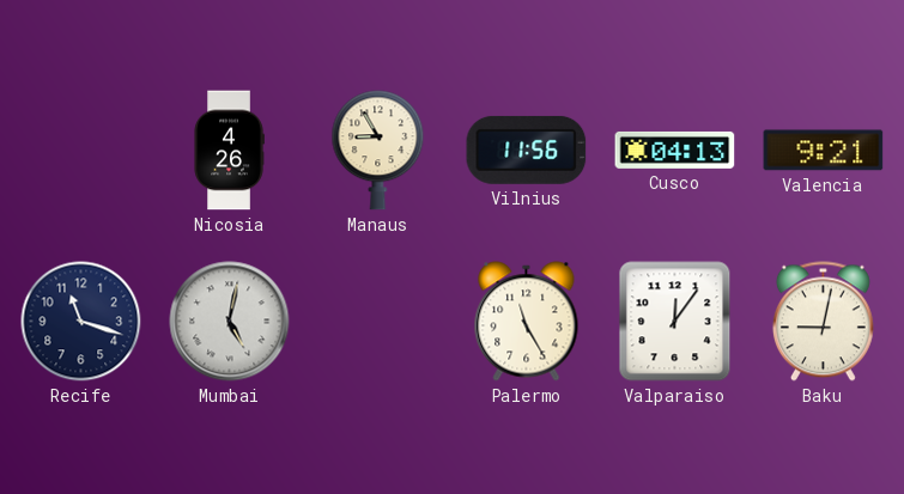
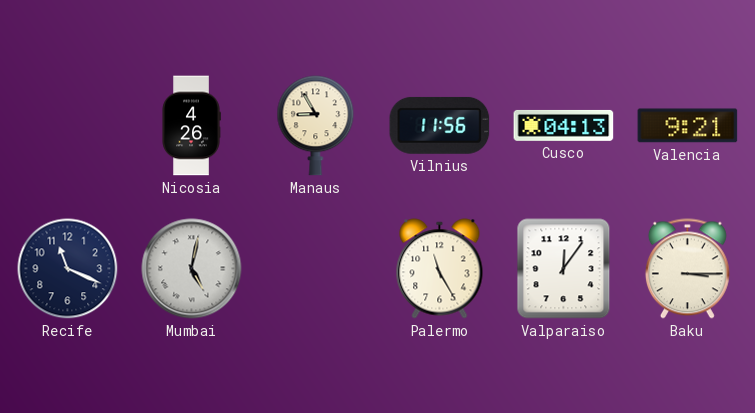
Recife: 11:18 -> 11:19
Baku: 9:02 -> 3:15
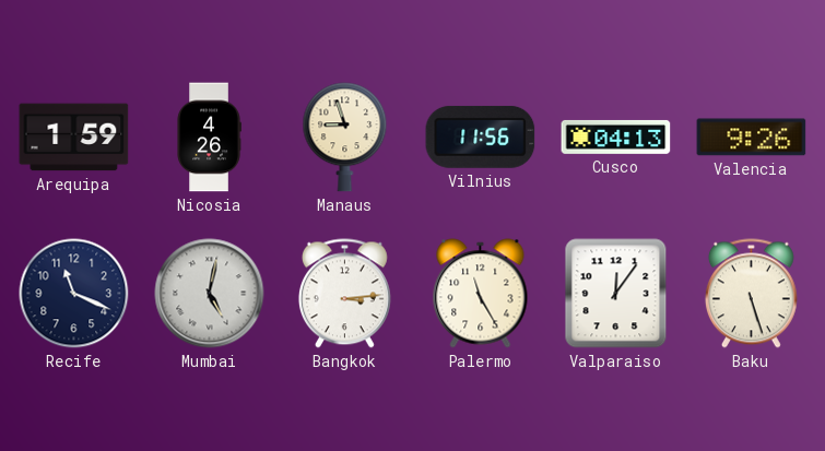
Arequipa: none -> 1:59
Manaus: 8:55 -> 8:57
Valencia: 9:21 -> 9:26
Bangkok: none -> 3:14
Baku: 3:15 -> 5:27
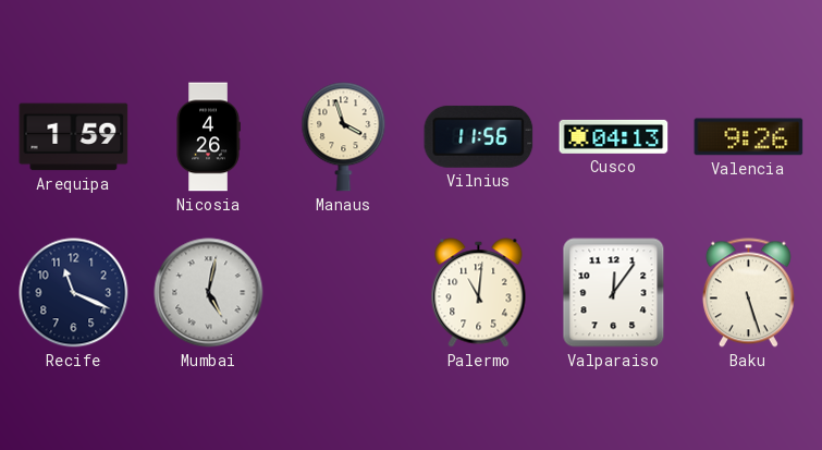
Manaus: 8:57 -> 3:57
Bangkok: 3:14 -> none
Palermo: 11:25 -> 11:01
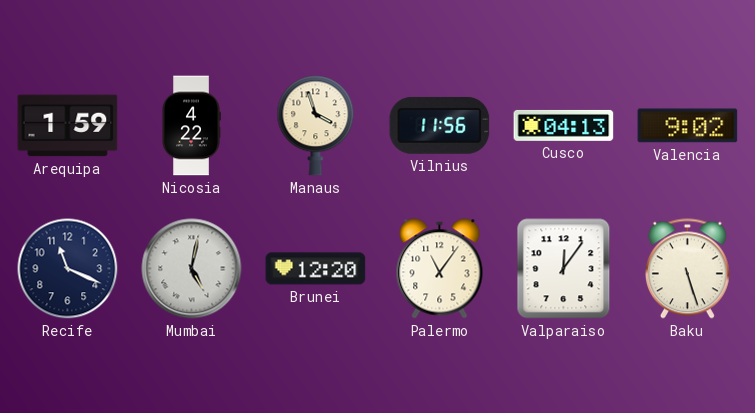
Nicosia: 4:26 -> 4:22
Valencia: 9:26 -> 9:02
Brunei: none -> 12:20
Palermo: 11:01 -> 11:06
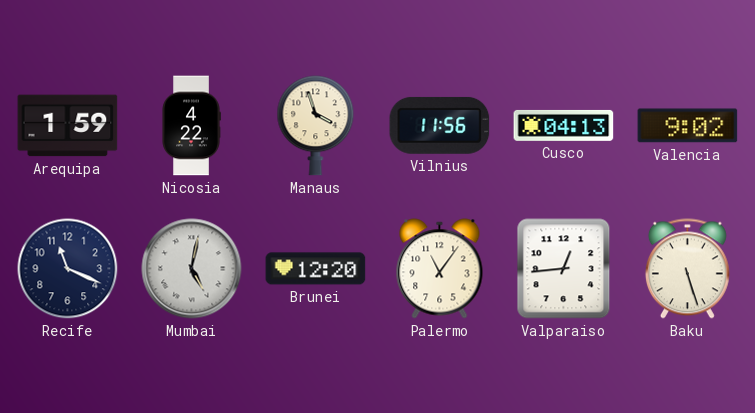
Valparaiso: 12:06 -> 12:44
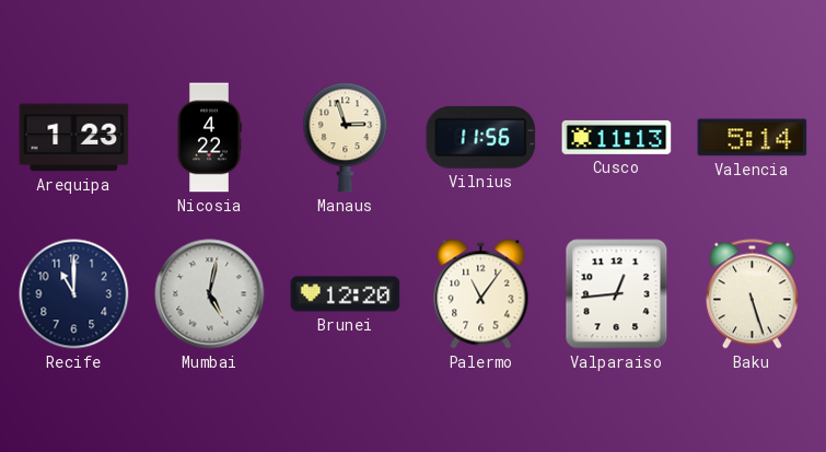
Arequipa: 1:59 -> 1:23
Manaus: 3:57 -> 2:57
Cusco: 04:13 -> 11:13
Valencia: 9:02 -> 5:14
Recife: 11:19 -> 11:00
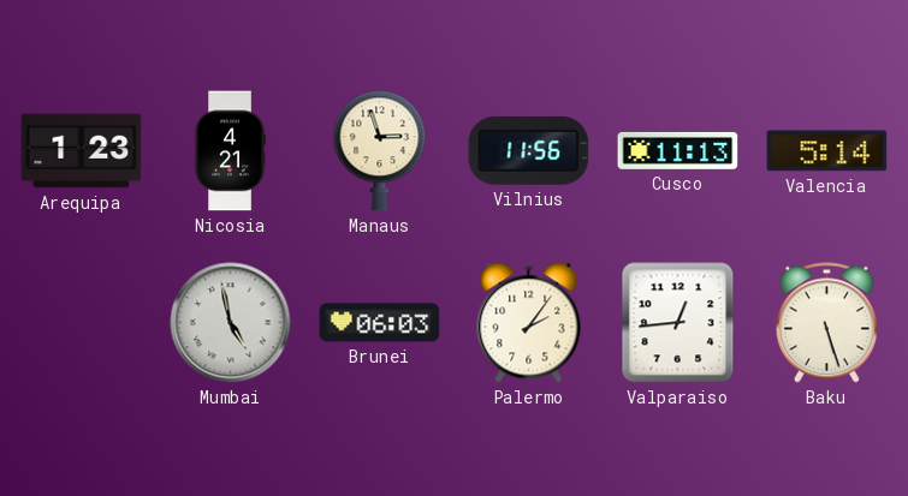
Nicosia: 4:22 -> 4:21
Recife: 11:00 -> none
Mumbai: 5:02 -> 4:58
Brunei: 12:20 -> 06:03
Palermo: 11:06 -> 2:06
